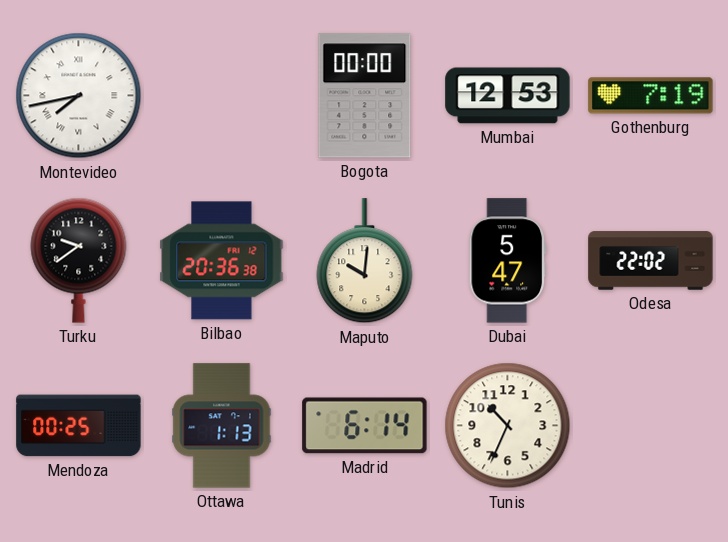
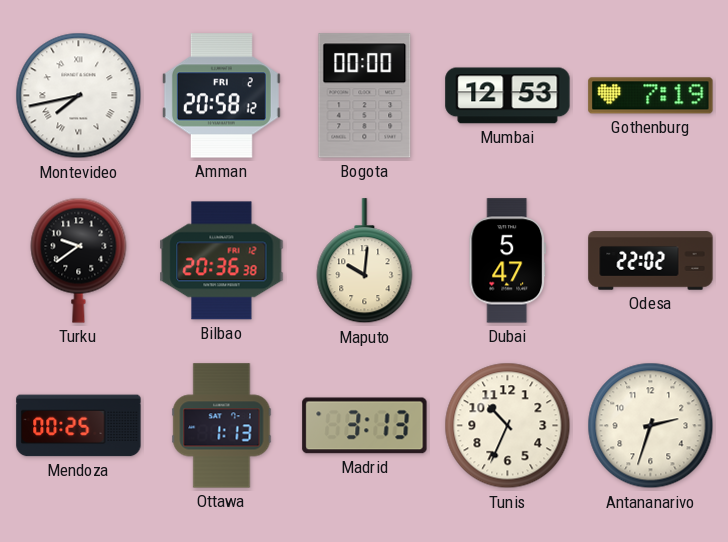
Amman: none -> 20:58
Madrid: 6:14 -> 3:13
Antananarivo: none -> 2:33
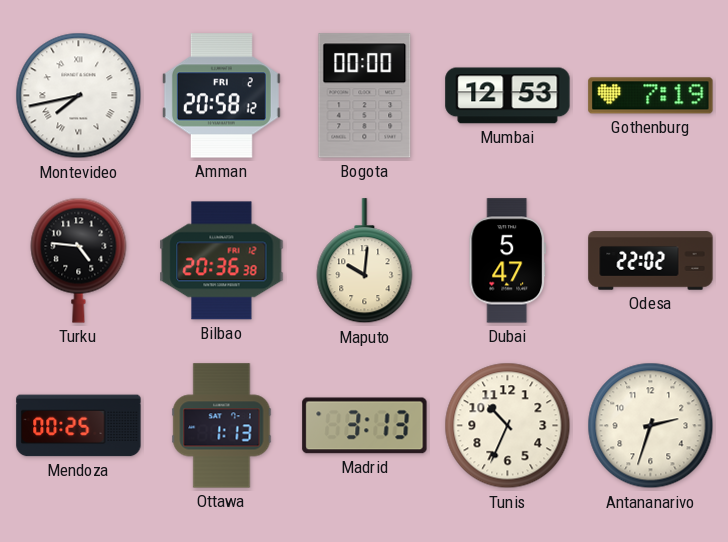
Turku: 9:39 -> 4:46
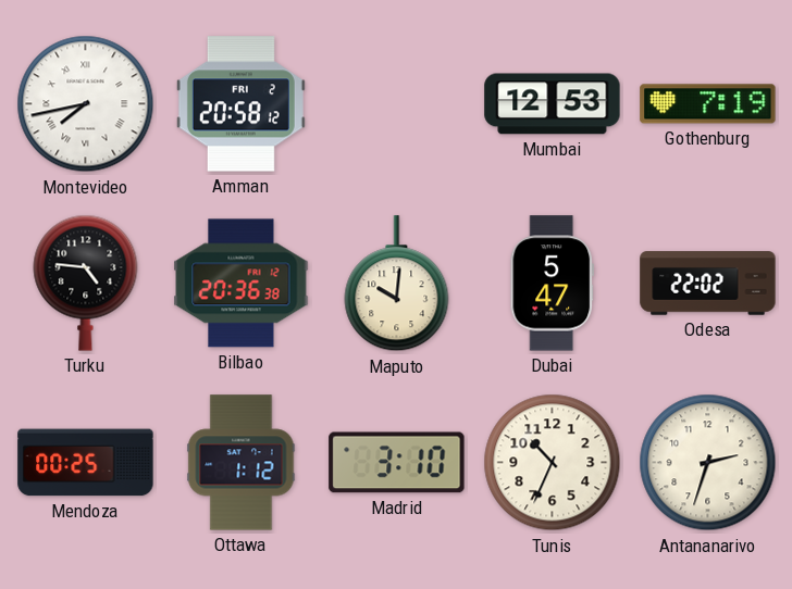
Bogota: 00:00 -> none
Ottawa: 1:13 -> 1:12
Madrid: 3:13 -> 3:10
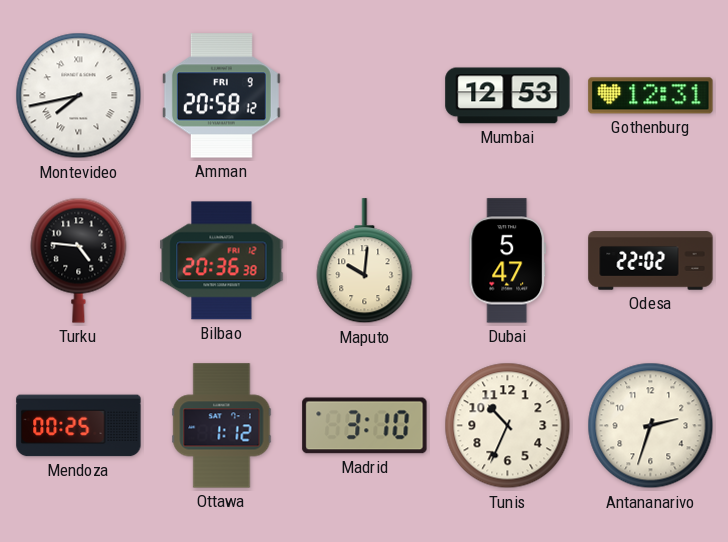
Amman date: FRI 2 -> FRI 9
Gothenburg: 7:19 -> 12:31
